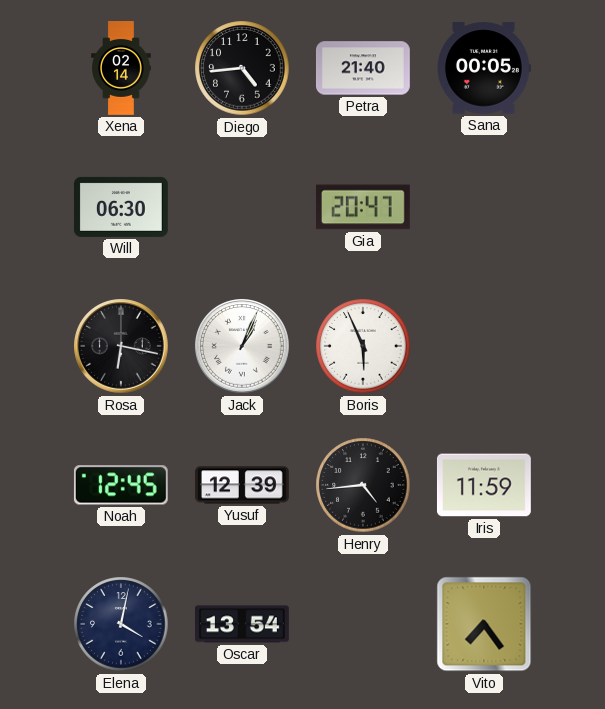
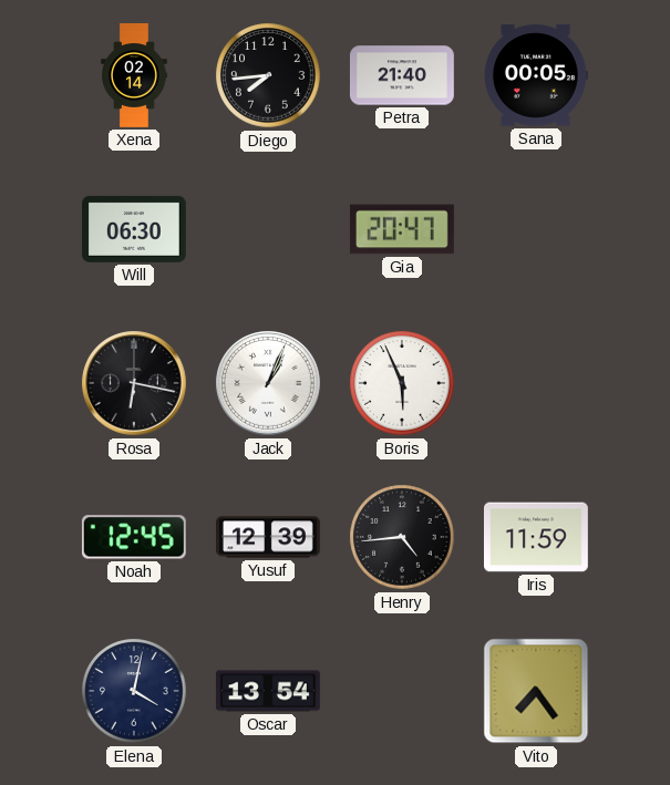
Diego: 4:44 -> 7:44
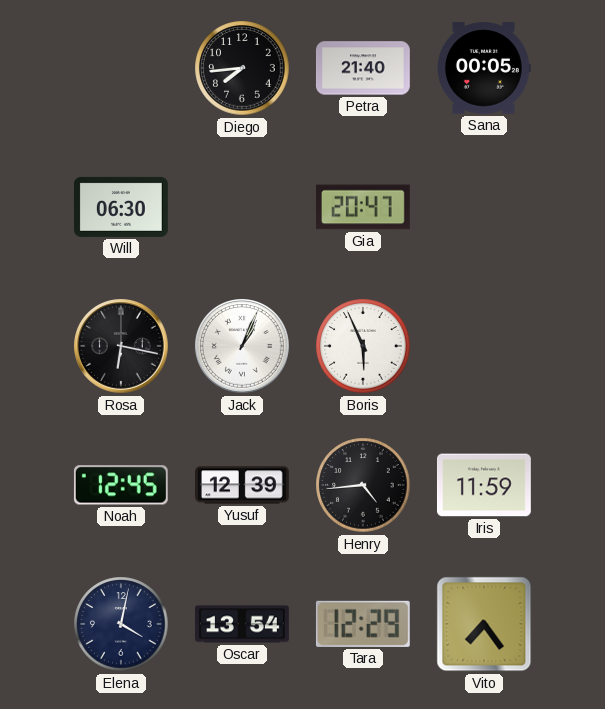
Xena: 02:14 -> none
Tara: none -> 12:29
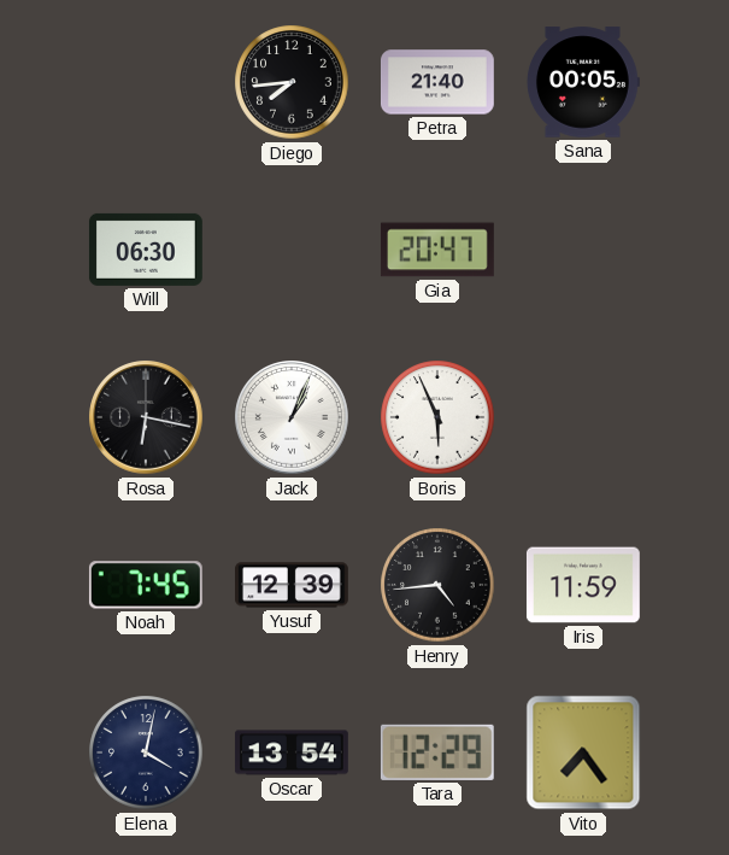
Noah: 12:45 -> 7:45
